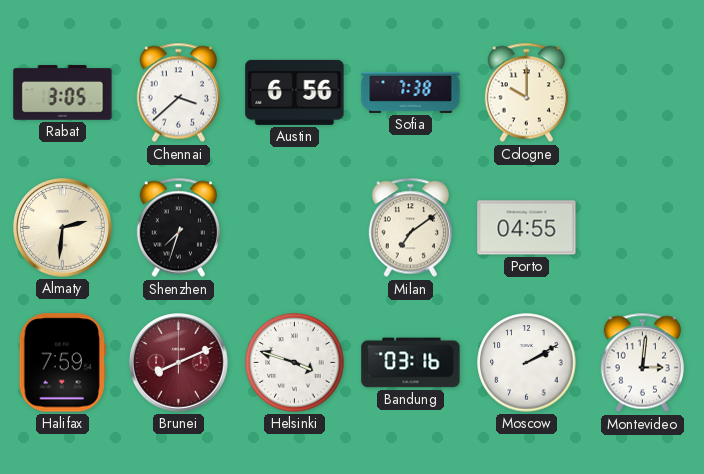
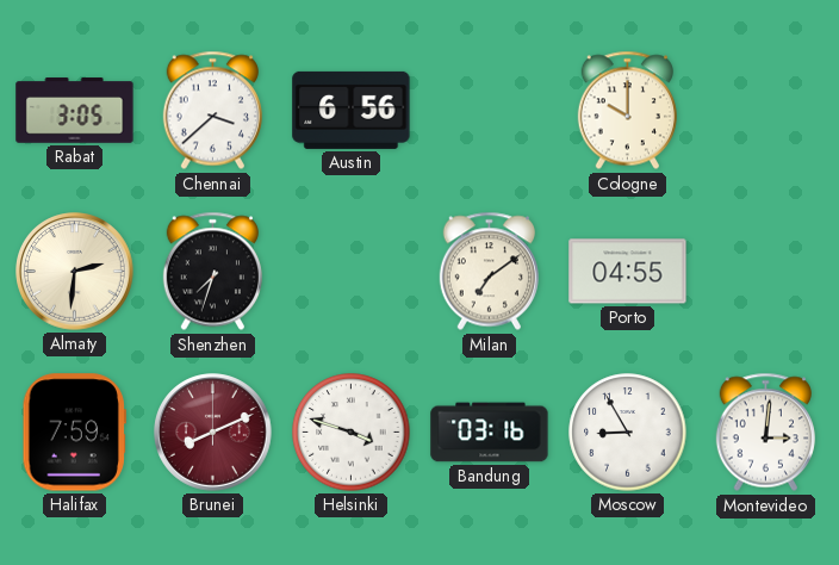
Sofia: 7:38 -> none
Moscow: 2:10 -> 8:55
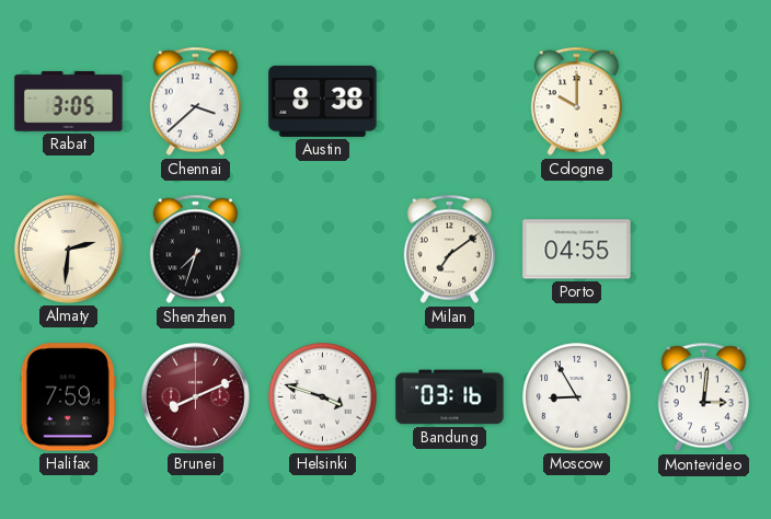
Austin: 6:56 -> 8:38
